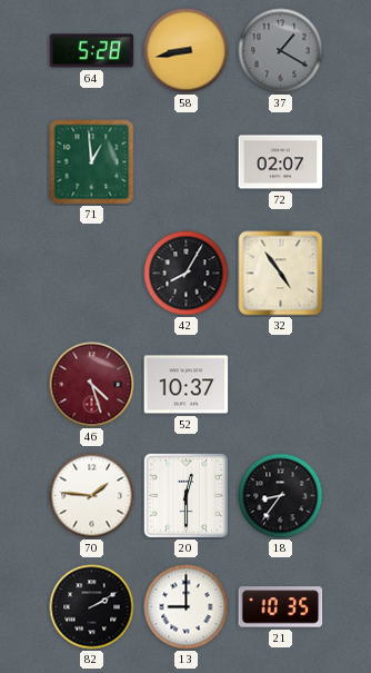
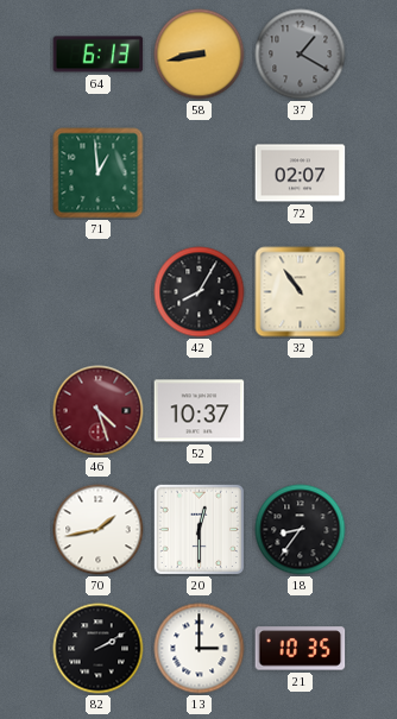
64: 5:28 -> 6:13
32: 4:54 -> 10:54
70: 1:46 -> 1:43
13: 9:00 -> 3:00
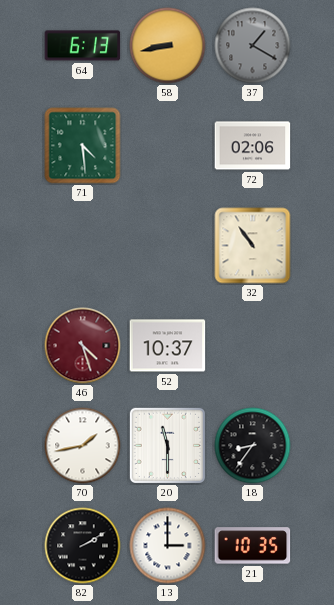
71: 12:59 -> 4:29
72: 02:07 -> 02:06
42: 8:05 -> none
20: 12:30 -> 11:30
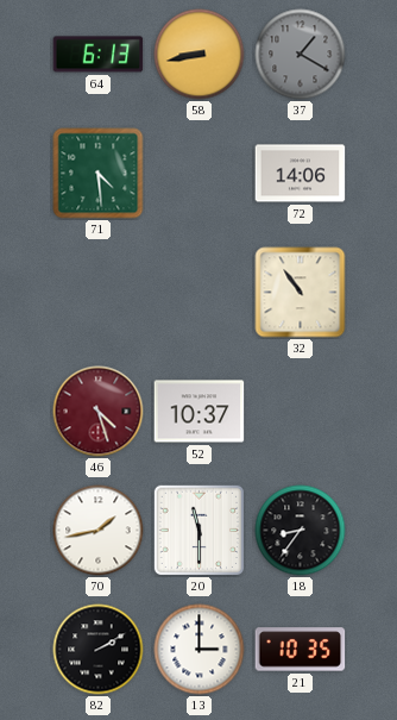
72: 02:06 -> 14:06
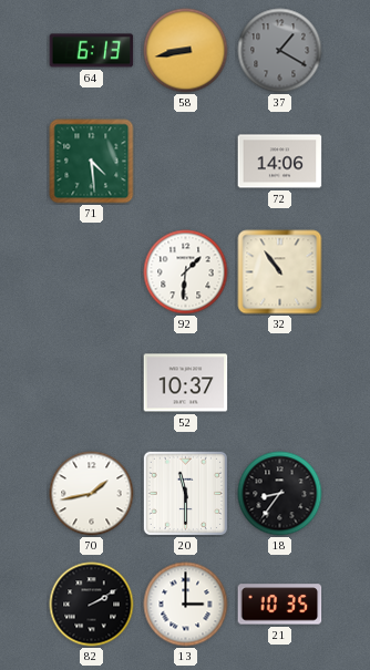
92: none -> 1:31
46: 4:27 -> none
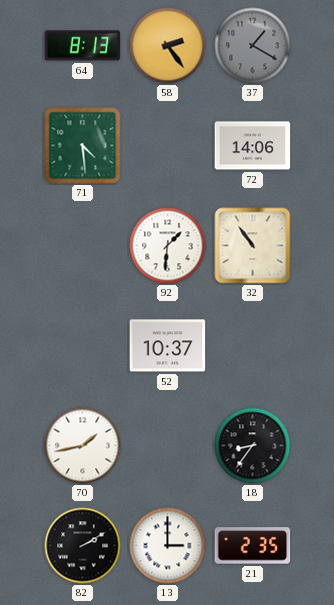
64: 6:13 -> 8:13
58: 8:43 -> 2:24
20: 11:30 -> none
21: 10:35 -> 2:35
